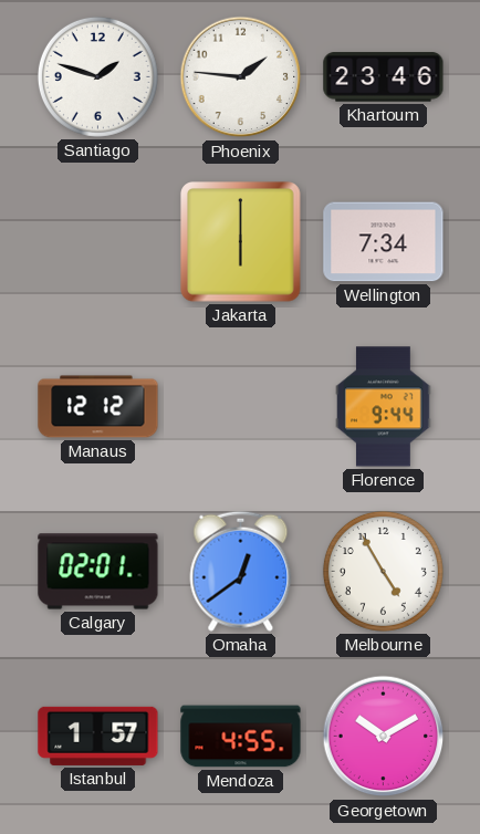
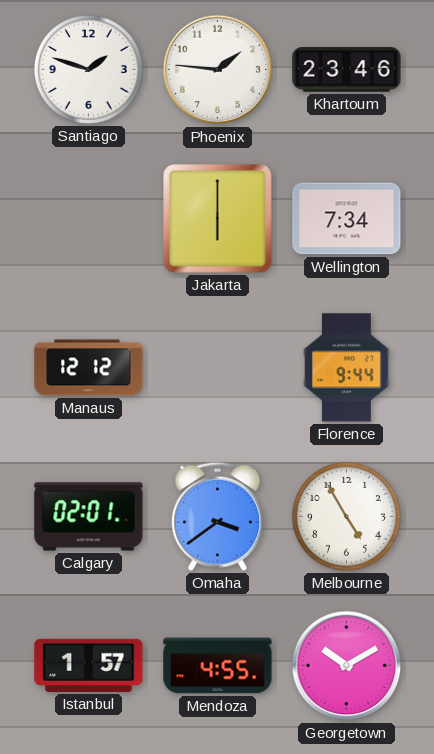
Omaha: 12:39 -> 3:39
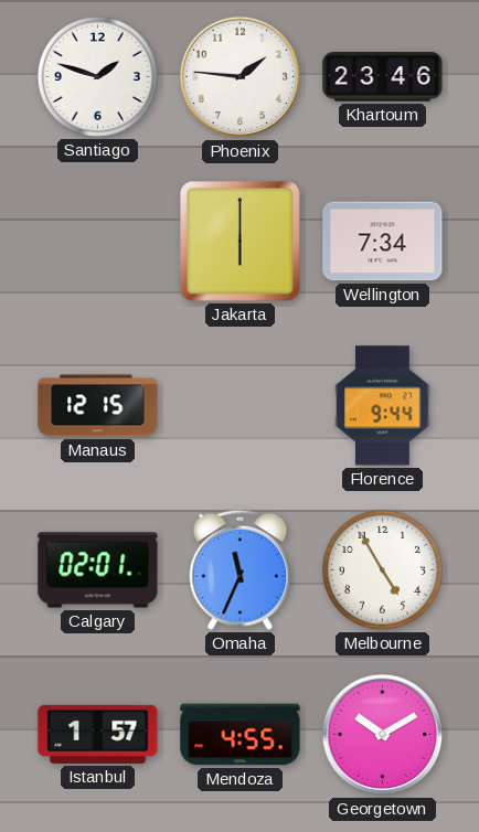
Manaus: 12:12 -> 12:15
Omaha: 3:39 -> 11:34
